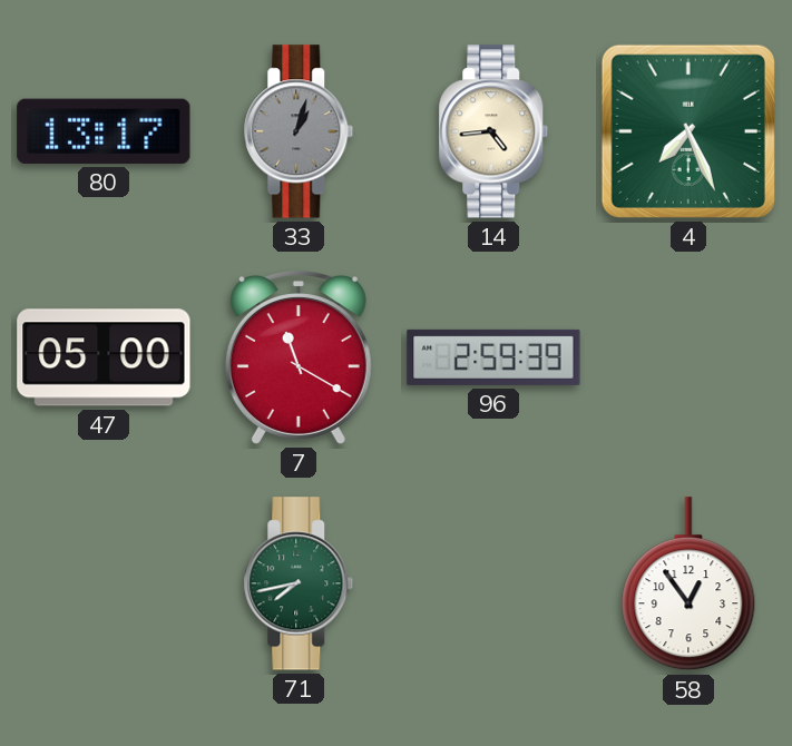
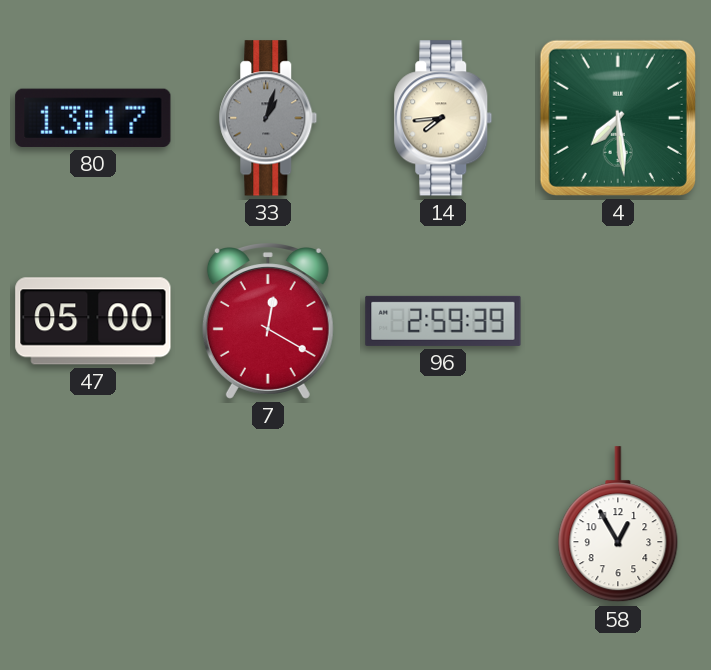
14: 4:44 -> 7:44
4: 7:26 -> 7:29
7: 11:20 -> 12:20
71: 7:43 -> none
58: 12:54 -> 12:55
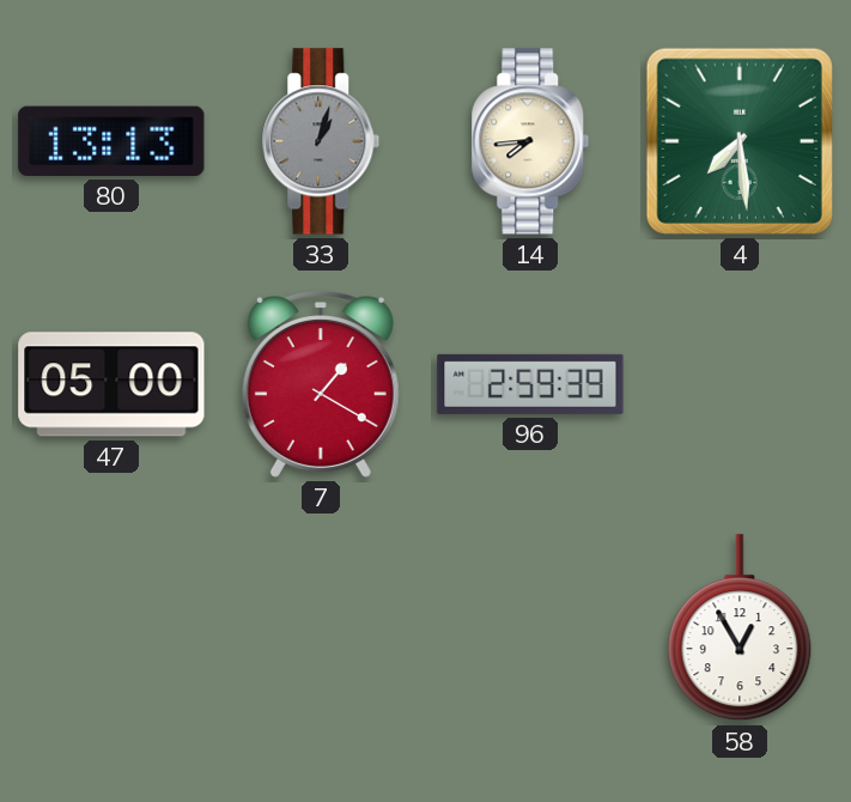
80: 13:17 -> 13:13
7: 12:20 -> 1:20
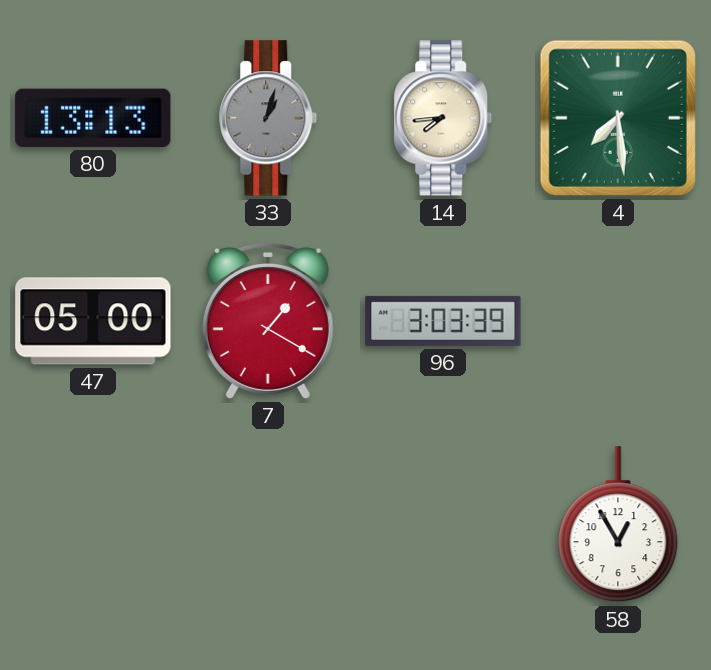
96: 2:59 -> 3:03
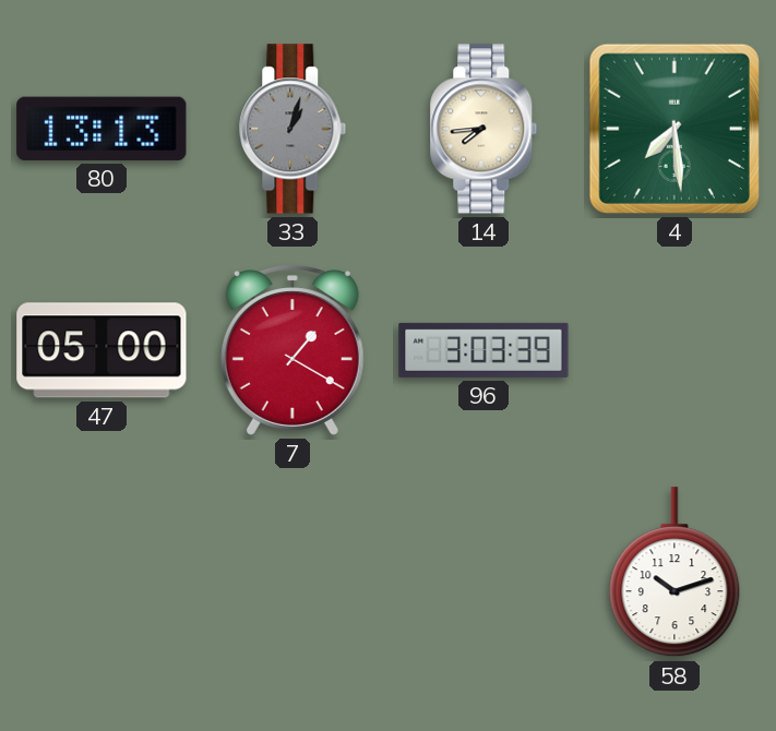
58: 12:55 -> 10:12
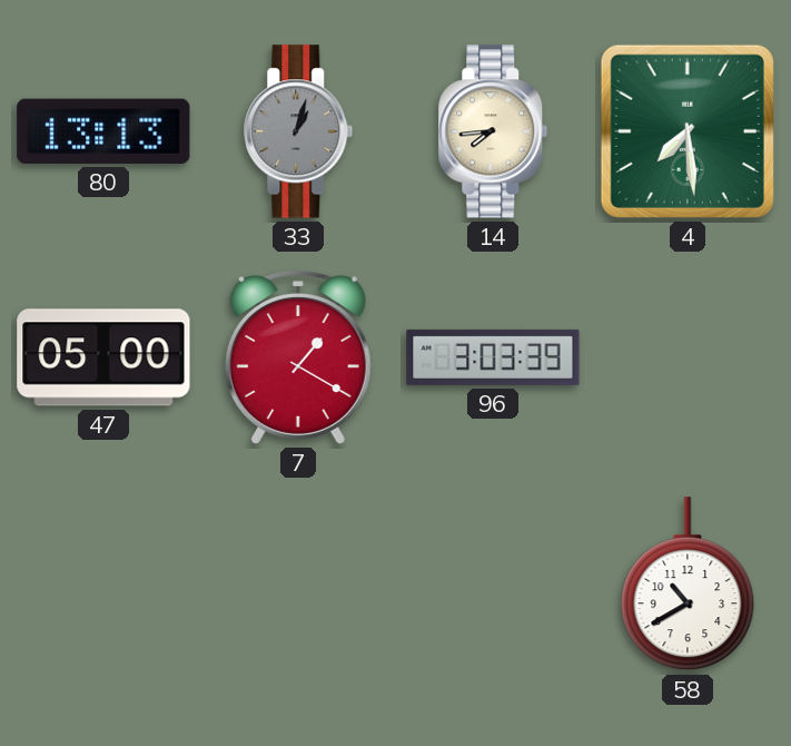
58: 10:12 -> 10:40
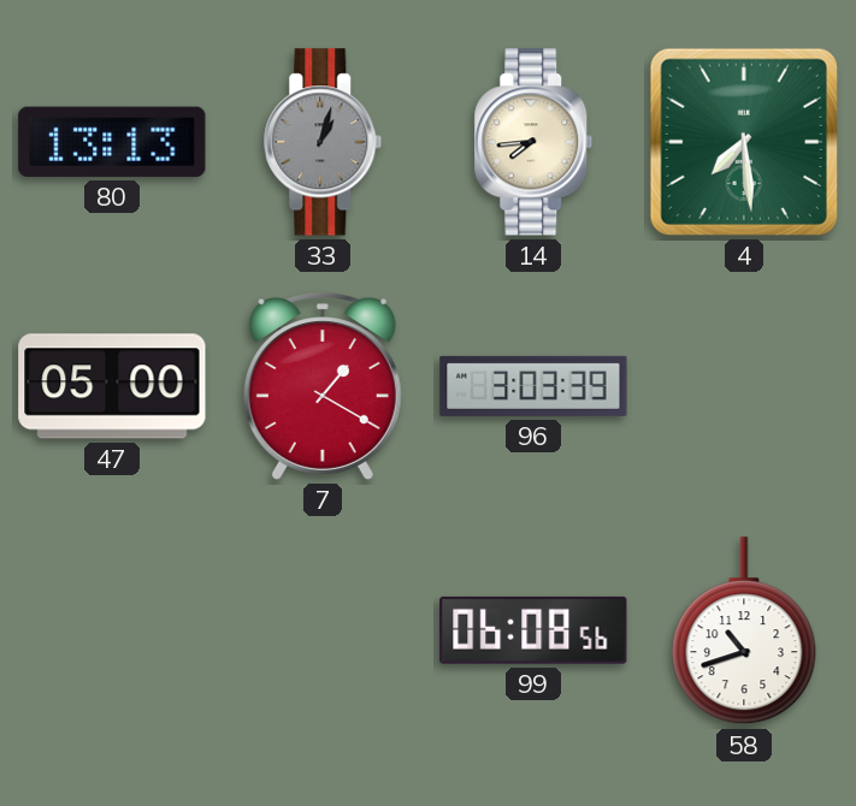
99: none -> 06:08
58: 10:40 -> 10:42
